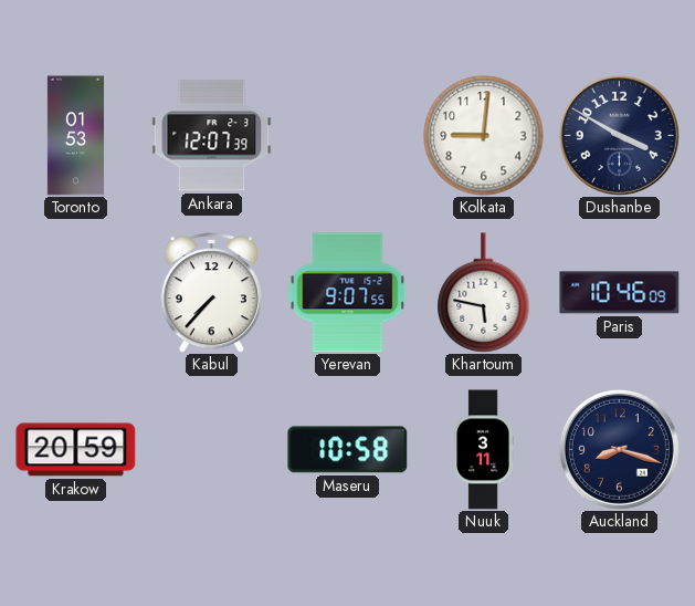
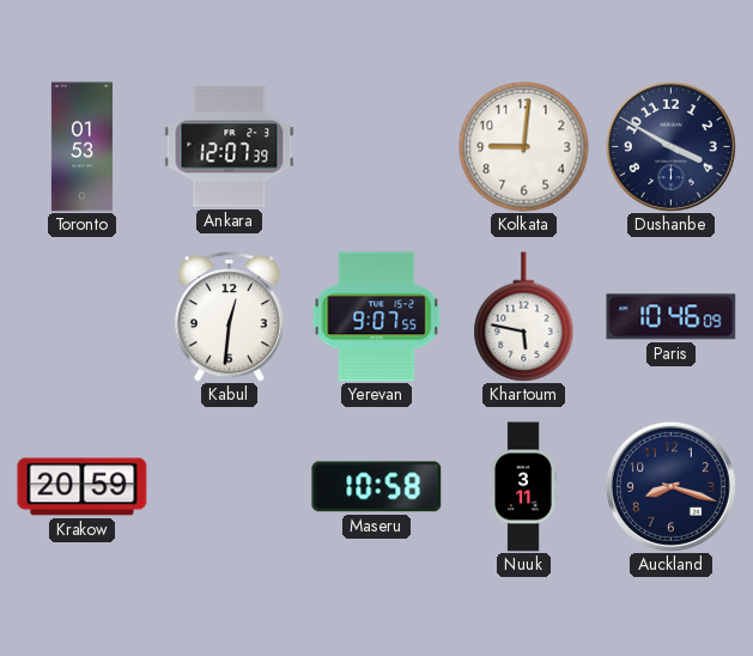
Kabul: 7:37 -> 12:31
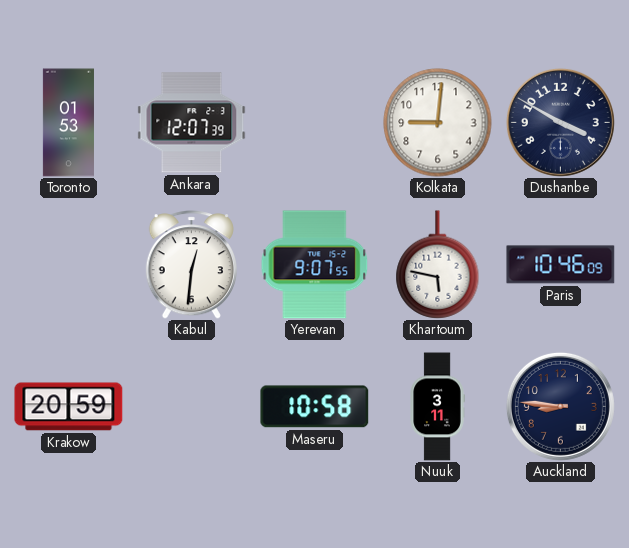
Auckland: 8:18 -> 8:46
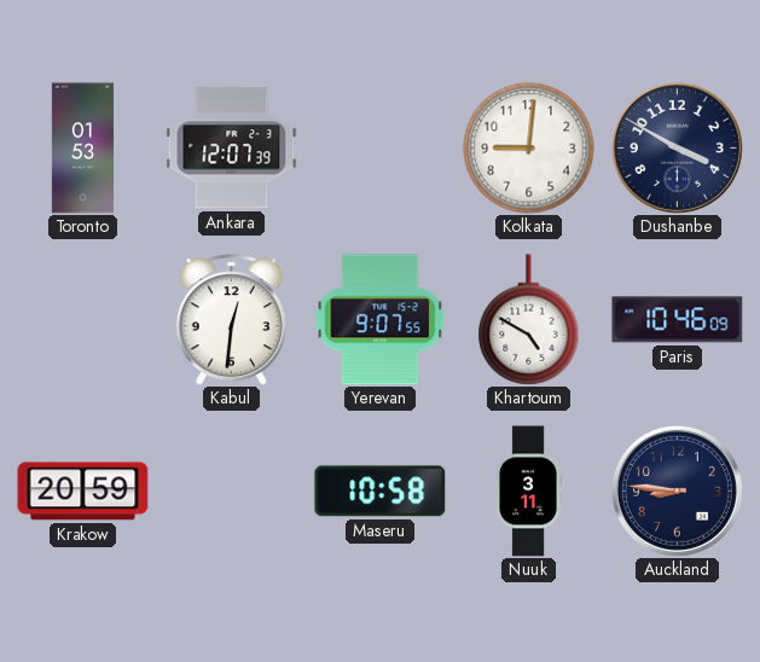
Khartoum: 5:47 -> 4:50
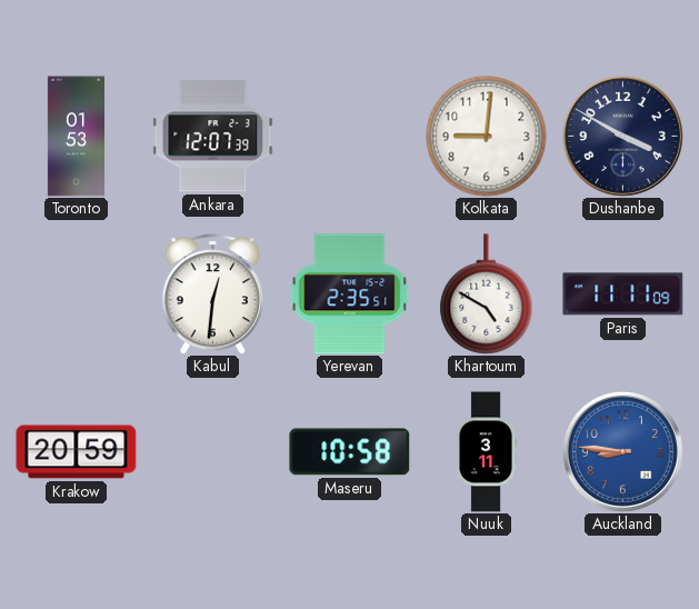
Yerevan: 9:07 -> 2:35
Paris: 10:46 -> 11:11
Auckland dial: navy -> blue
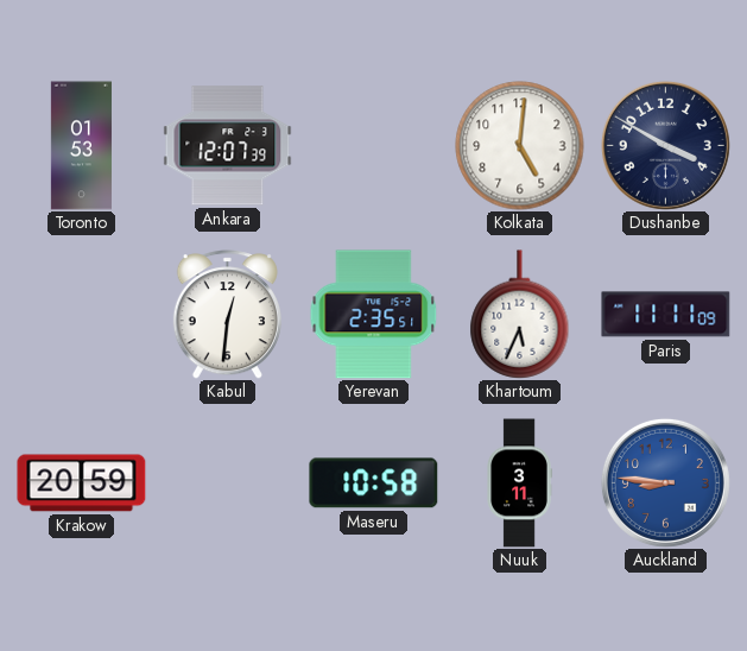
Kolkata: 9:01 -> 5:01
Khartoum: 4:50 -> 5:34
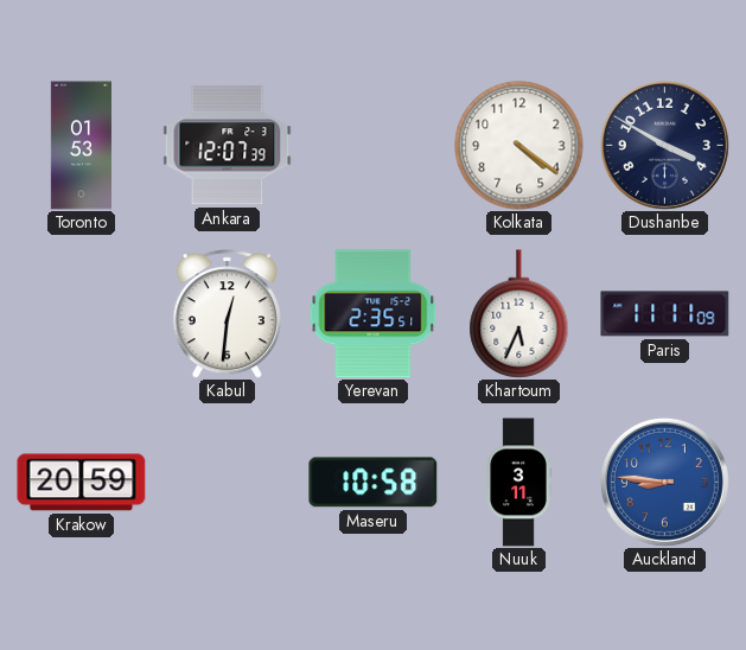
Kolkata: 5:01 -> 4:21
